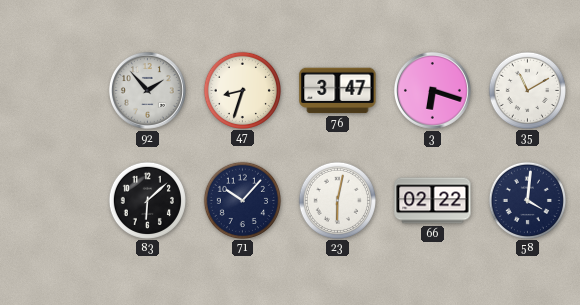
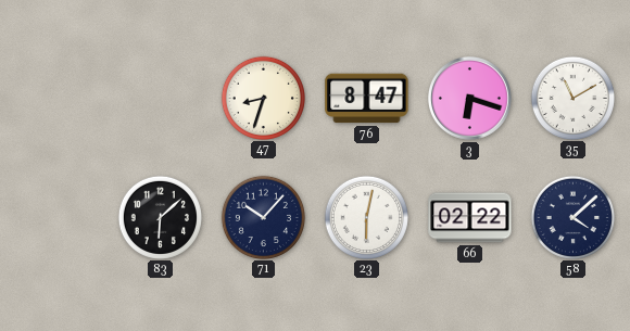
92: 1:53 -> none
76: 3:47 -> 8:47
58: 4:01 -> 4:08
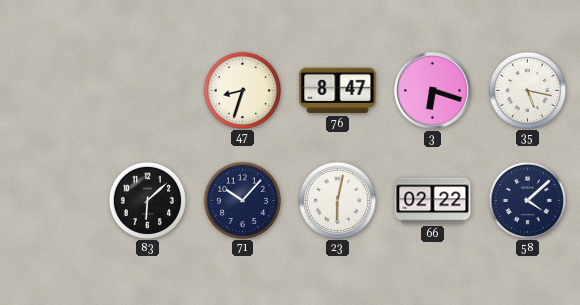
35: 11:10 -> 5:17
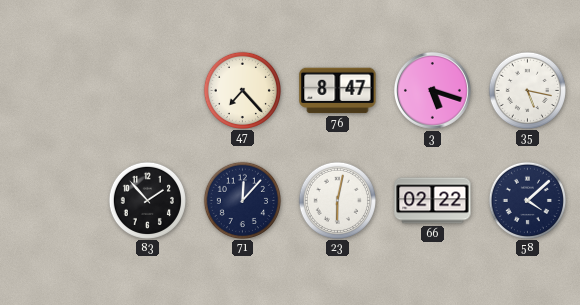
47: 8:33 -> 7:23
3: 6:18 -> 5:18
83: 6:08 -> 1:53
71: 10:07 -> 12:07
